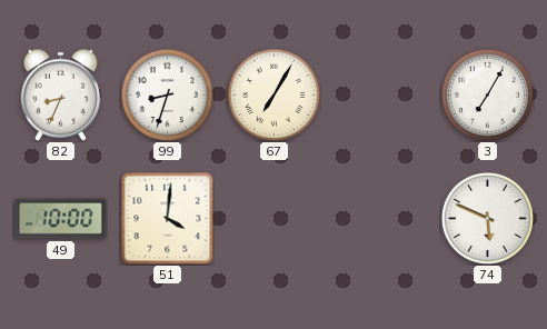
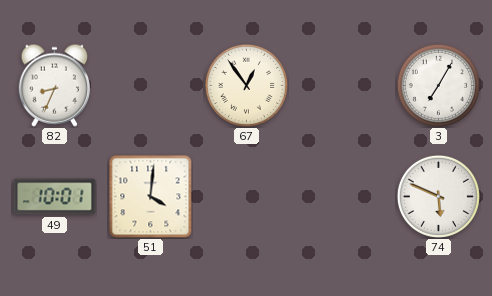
99: 8:33 -> none
67: 7:05 -> 12:54
49: 10:00 -> 10:01
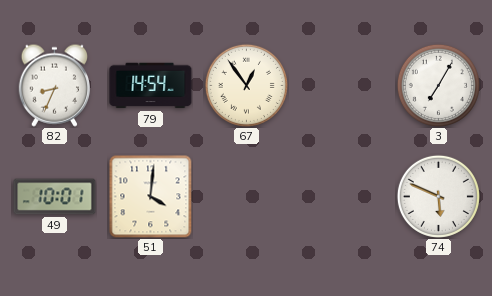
79: none -> 14:54
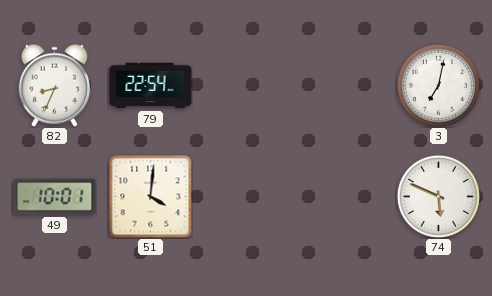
79: 14:54 -> 22:54
67: 12:54 -> none
3: 7:05 -> 7:02
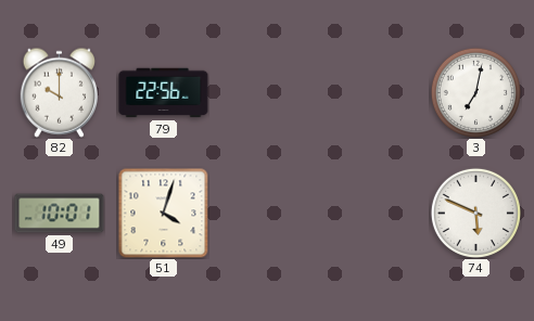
82: 8:34 -> 10:00
79: 22:54 -> 22:56
51: 4:01 -> 4:03
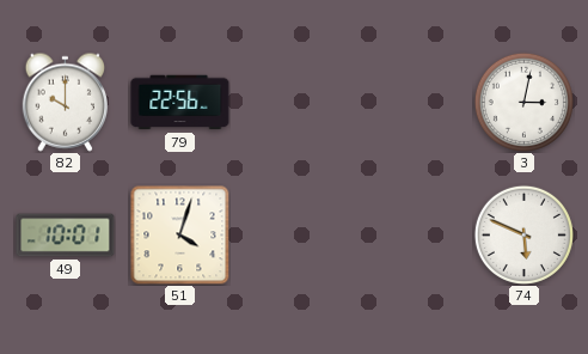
3: 7:02 -> 3:02
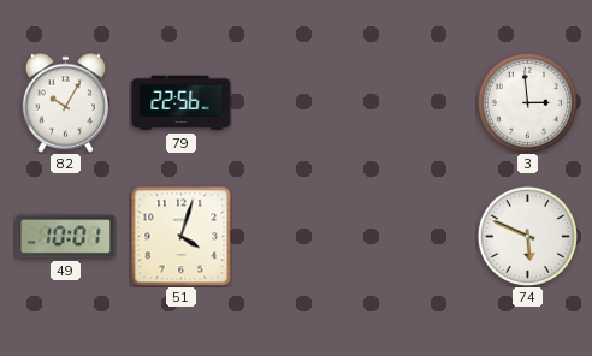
82: 10:00 -> 10:05
3: 3:02 -> 2:59
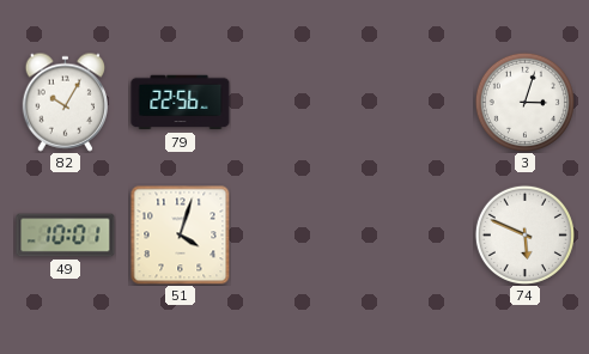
3: 2:59 -> 3:03
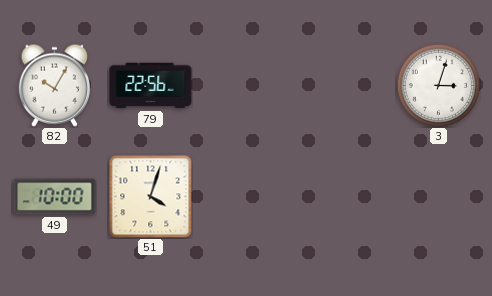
49: 10:01 -> 10:00
74: 5:49 -> none
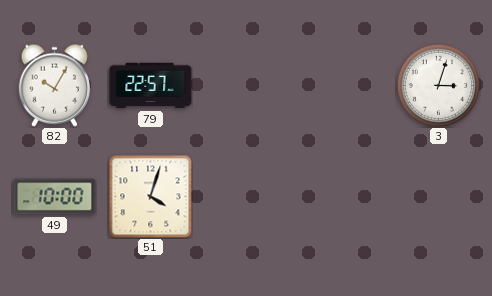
79: 22:56 -> 22:57
